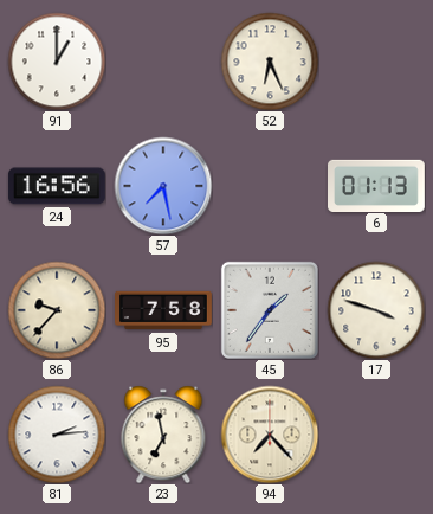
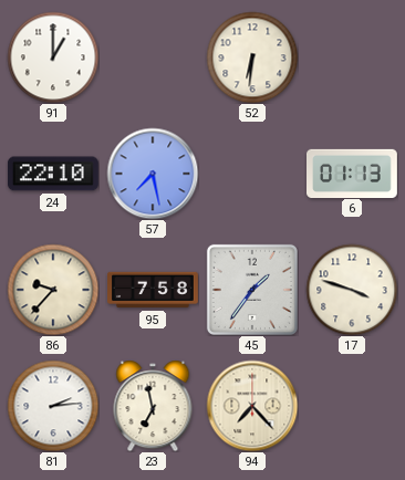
52: 6:26 -> 6:31
24: 16:56 -> 22:10
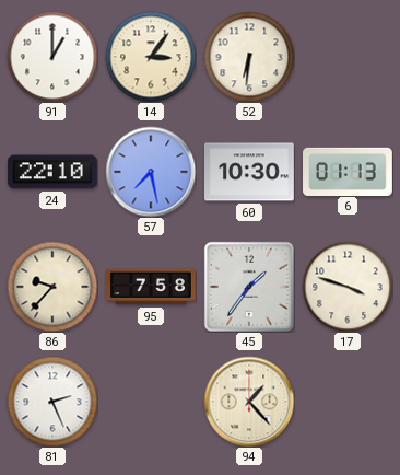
14: none -> 3:06
60: none -> 10:30
81: 2:14 -> 2:26
23: 6:58 -> none
94: 7:23 -> 1:23
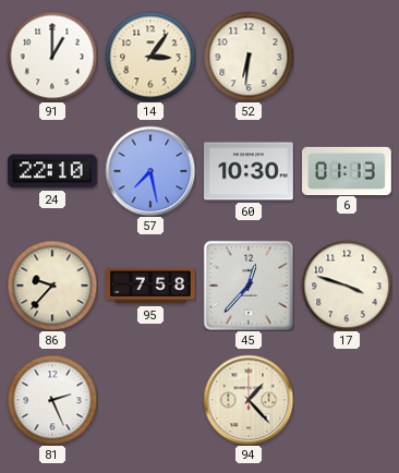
45: 1:36 -> 12:37
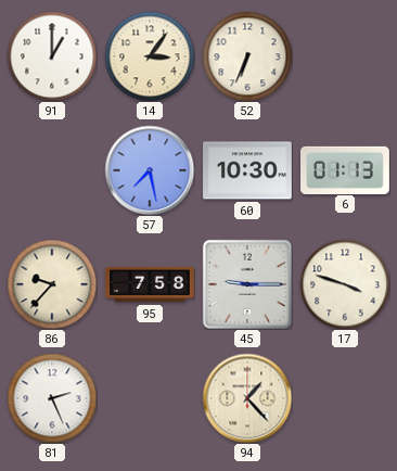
52: 6:31 -> 6:34
24: 22:10 -> none
45: 12:37 -> 9:15
